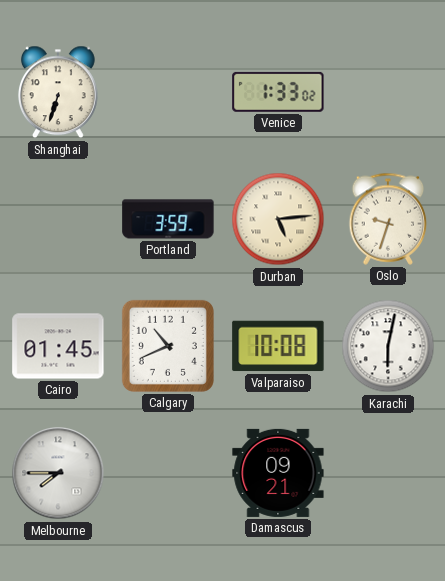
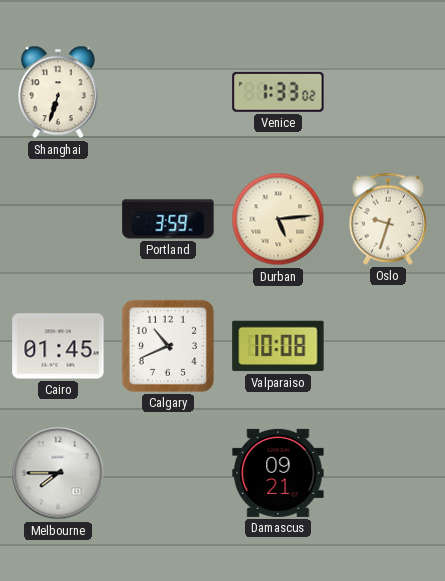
Karachi: 6:02 -> none
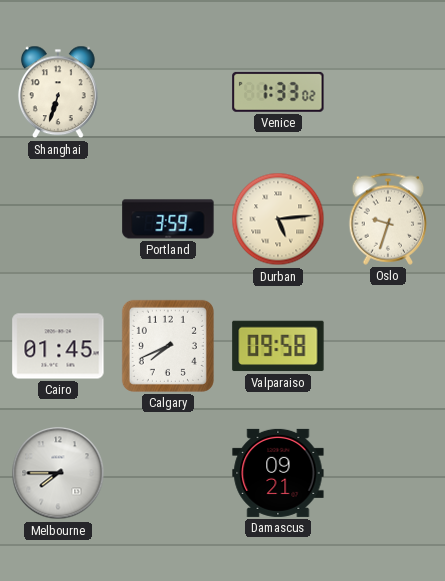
Calgary: 10:41 -> 7:41
Valparaiso: 10:08 -> 09:58
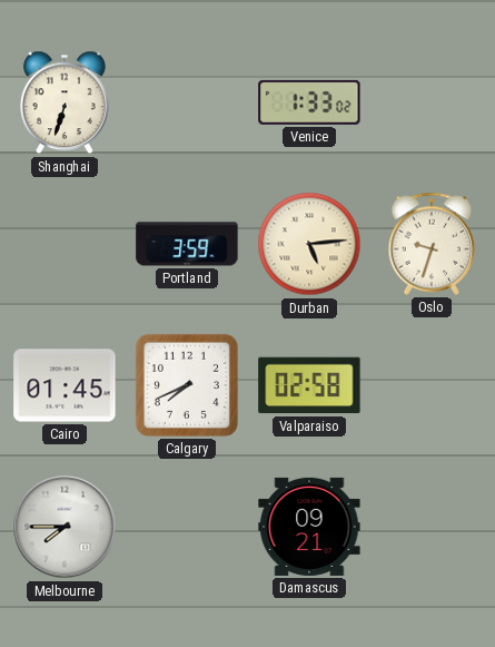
Valparaiso: 09:58 -> 02:58
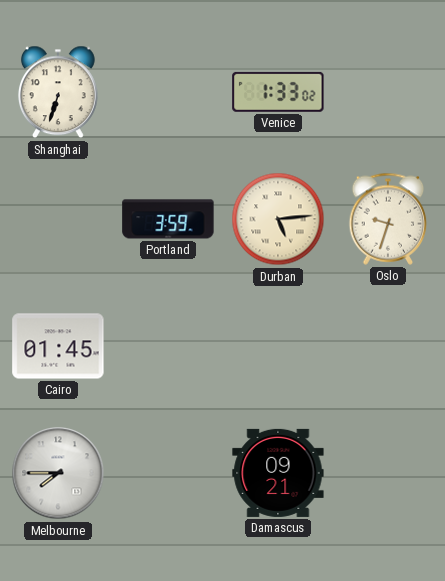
Calgary: 7:41 -> none
Valparaiso: 02:58 -> none
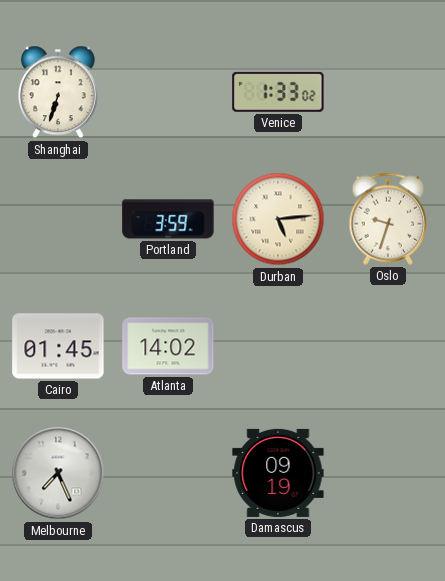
Atlanta: none -> 14:02
Melbourne: 7:45 -> 7:26
Damascus: 09:21 -> 09:19
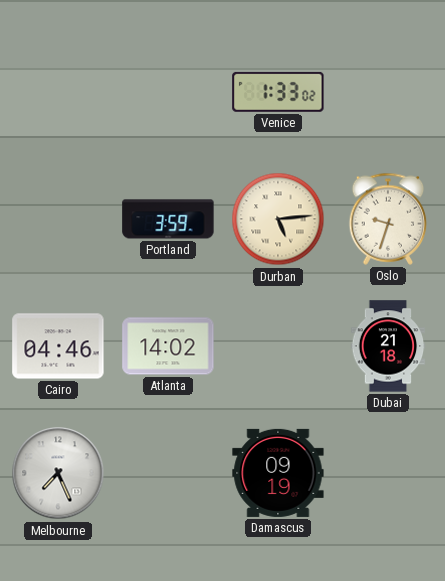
Shanghai: 6:33 -> none
Cairo: 01:45 -> 04:46
Dubai: none -> 21:18
